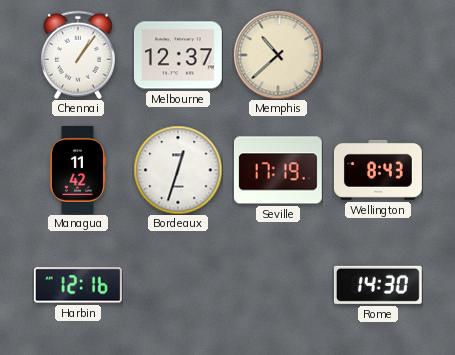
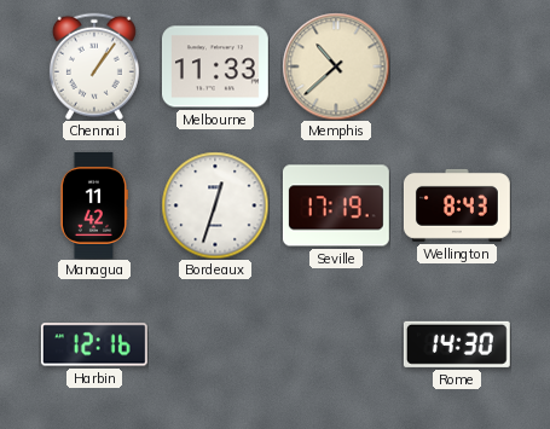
Melbourne: 12:37 -> 11:33
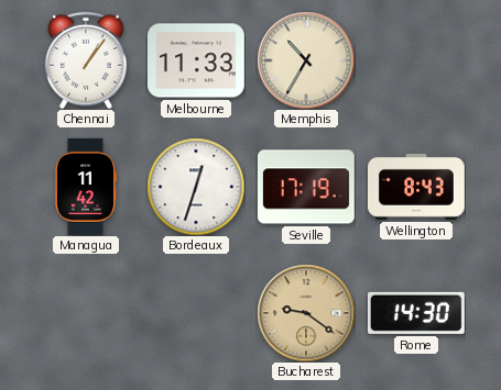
Memphis: 10:38 -> 10:35
Harbin: 12:16 -> none
Bucharest: none -> 9:21
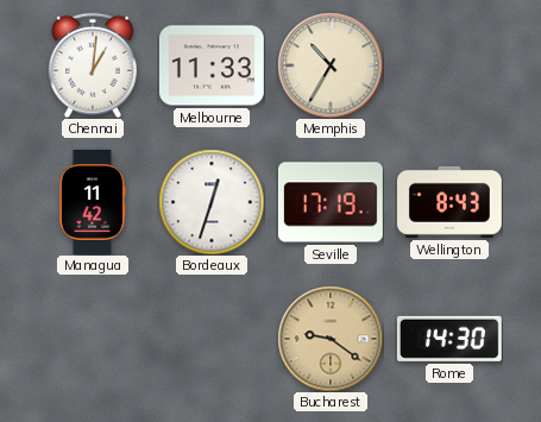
Chennai: 1:06 -> 1:01
